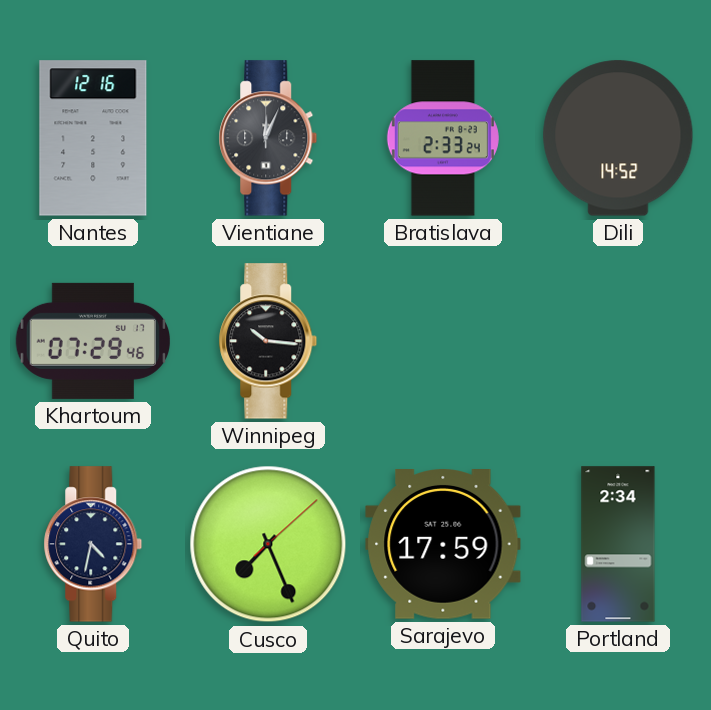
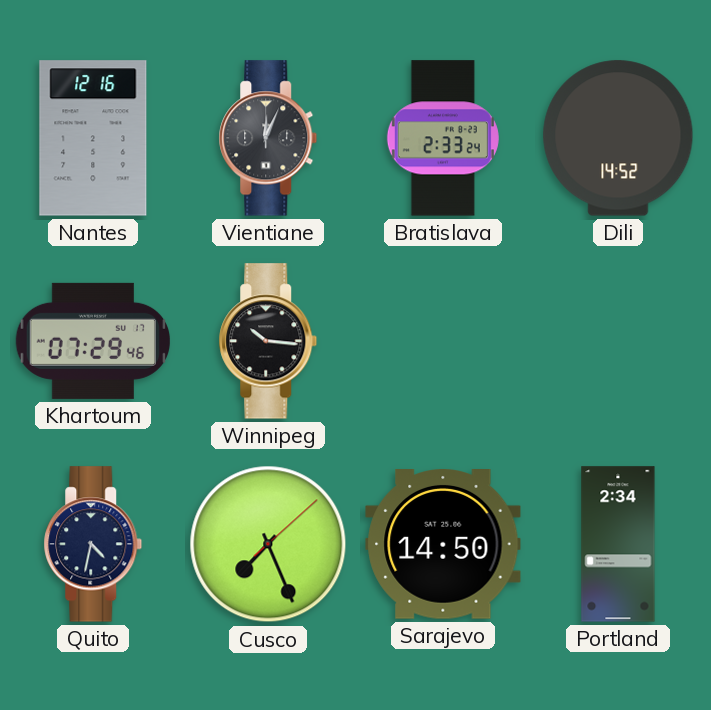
Sarajevo: 17:59 -> 14:50
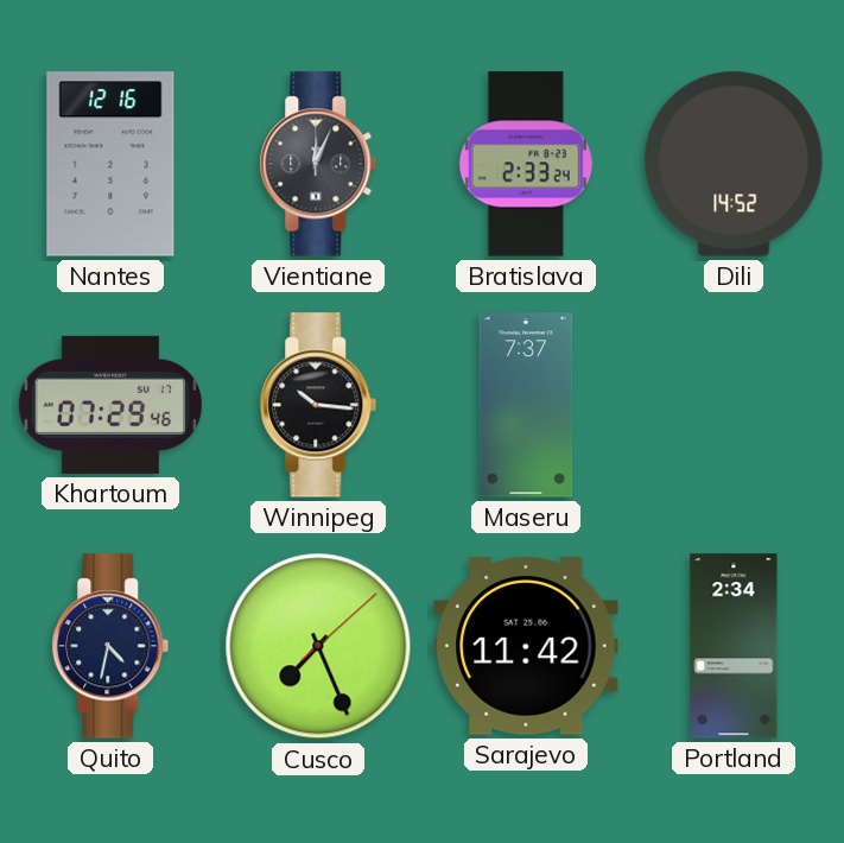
Maseru: none -> 7:37
Sarajevo: 14:50 -> 11:42
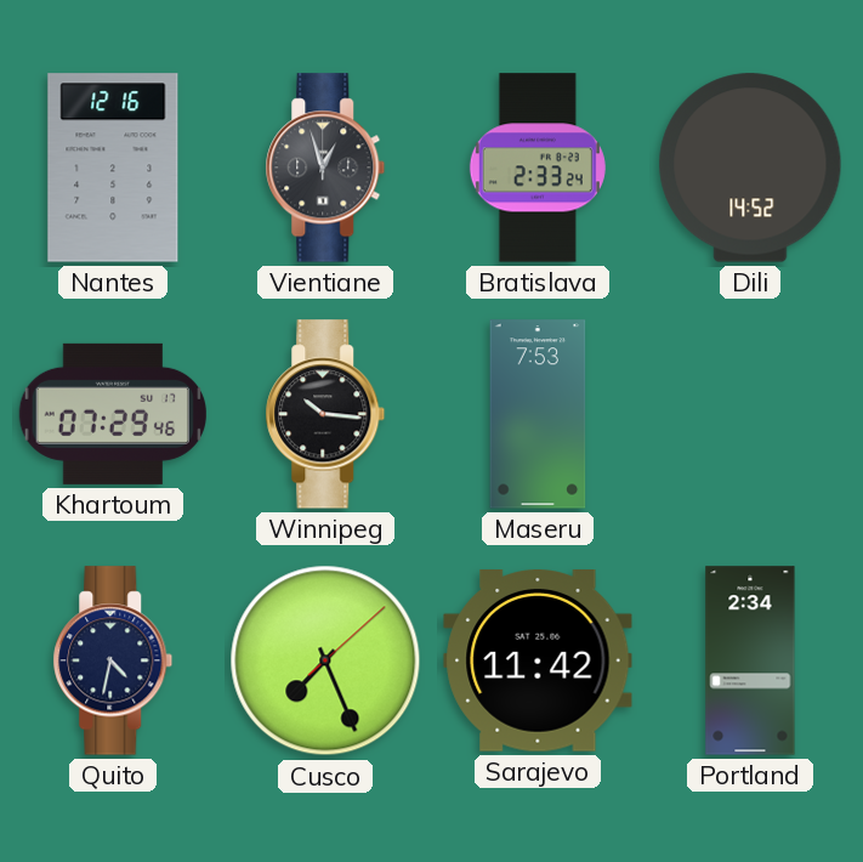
Vientiane: 12:04 -> 12:57
Maseru: 7:37 -> 7:53
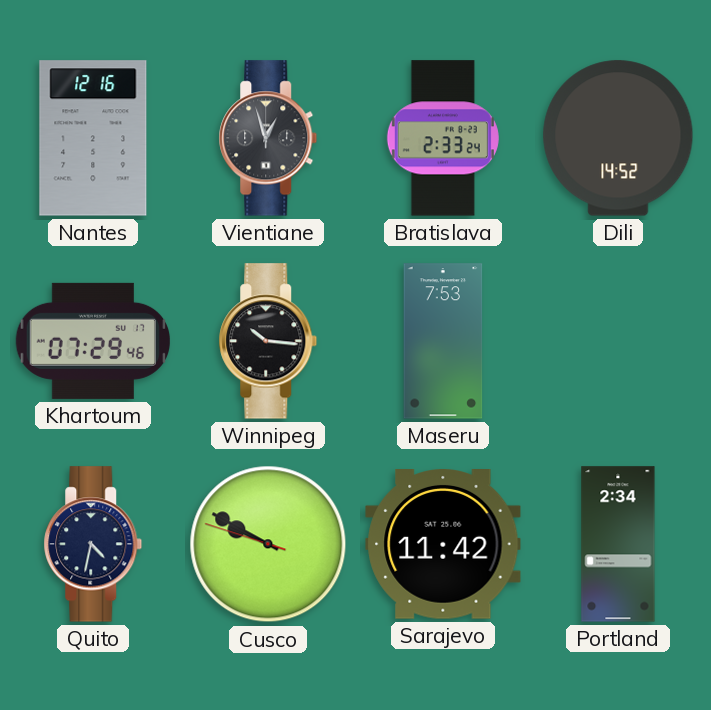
Cusco: 7:26 -> 9:49
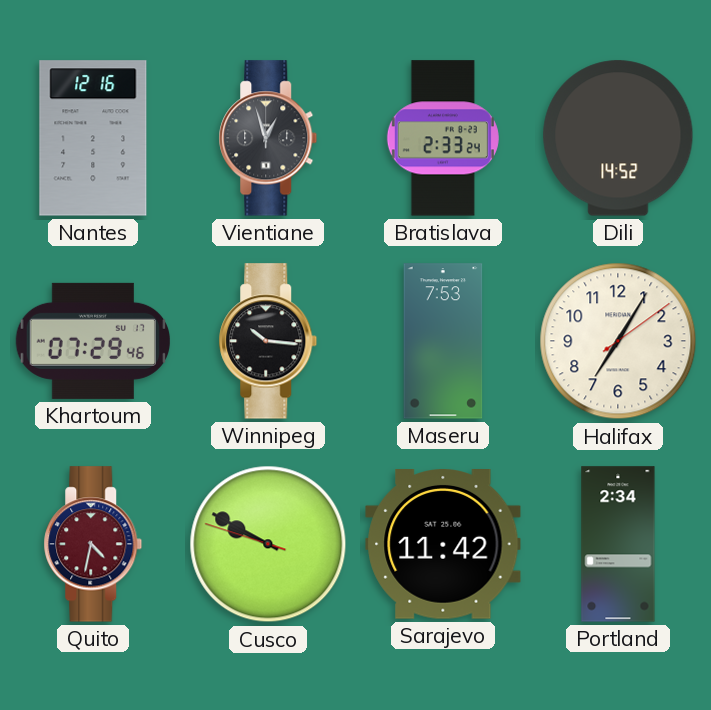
Halifax: none -> 7:05
Quito dial: navy -> burgundy
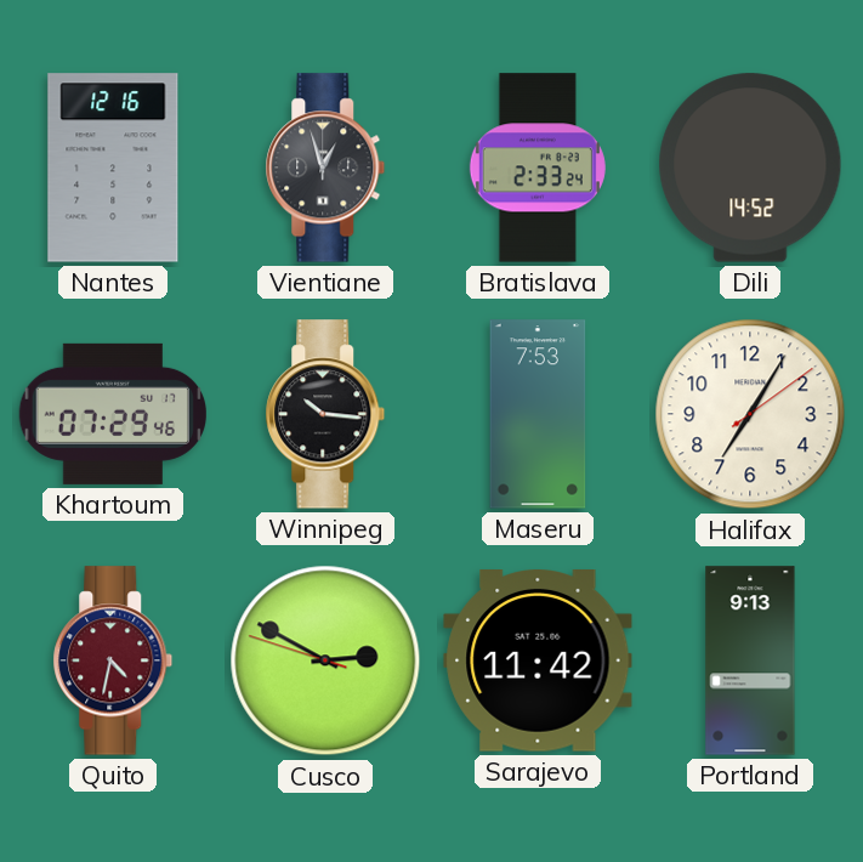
Cusco: 9:49 -> 2:49
Portland: 2:34 -> 9:13
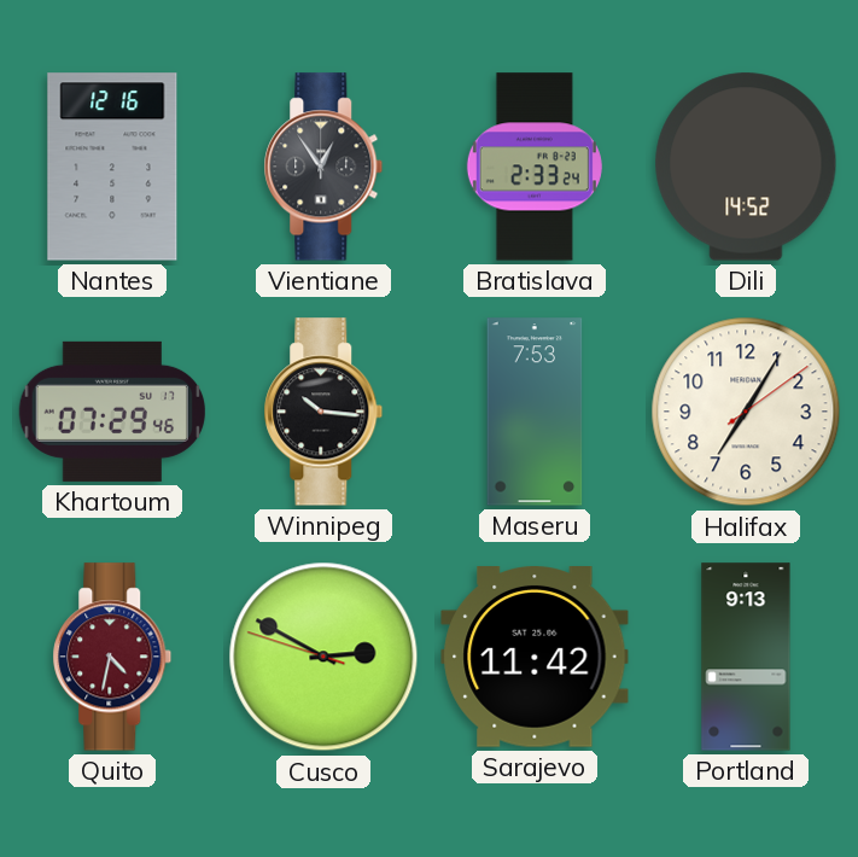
Vientiane: 12:57 -> 12:54
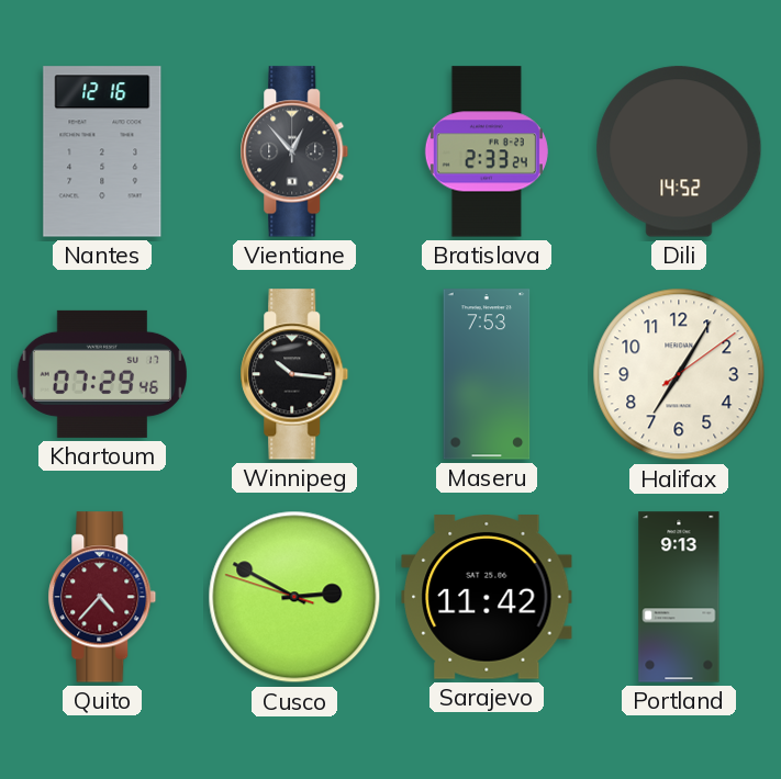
Vientiane: 12:54 -> 12:53
Quito: 4:32 -> 4:37
